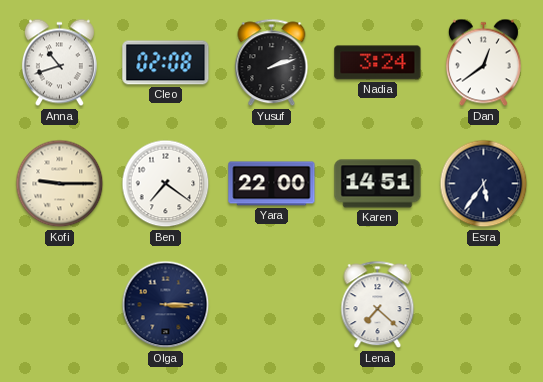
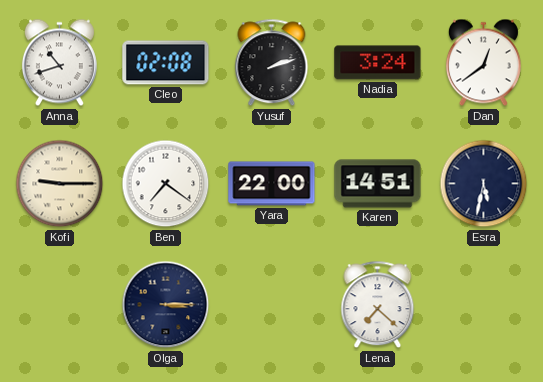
Esra: 5:36 -> 5:32
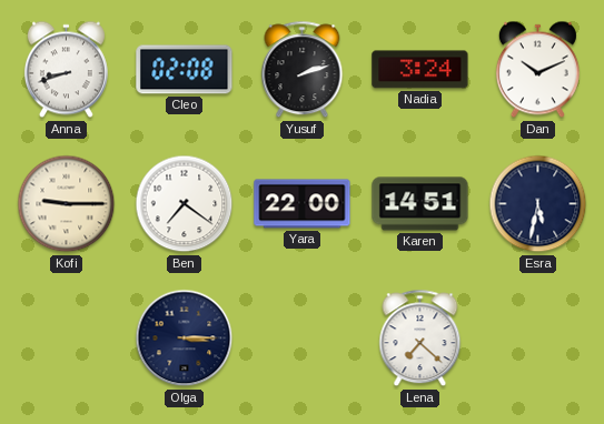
Anna: 10:42 -> 8:42
Dan: 12:39 -> 10:11
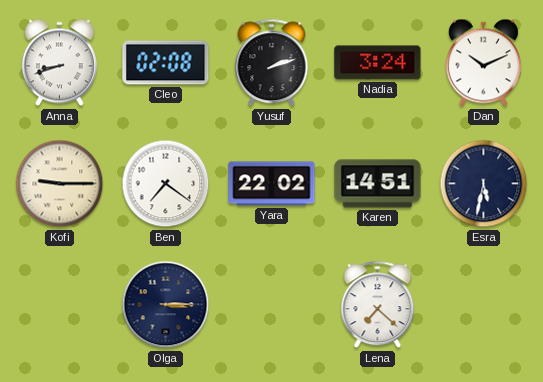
Yara: 22:00 -> 22:02
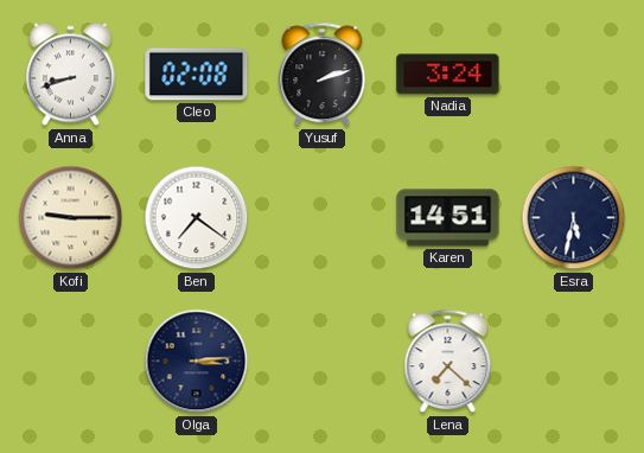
Dan: 10:11 -> none
Yara: 22:02 -> none
Olga: 3:15 -> 3:14
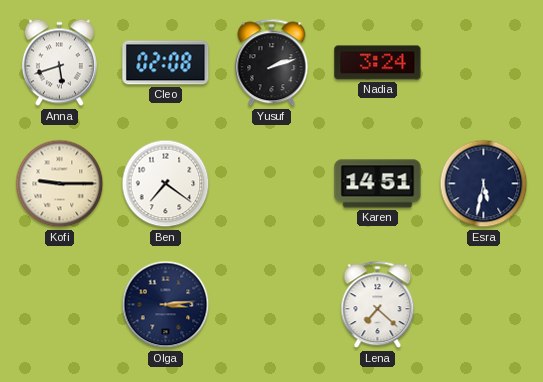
Anna: 8:42 -> 5:42
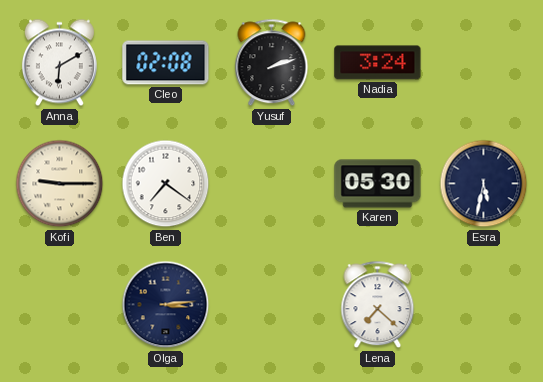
Anna: 5:42 -> 6:10
Karen: 14:51 -> 05:30
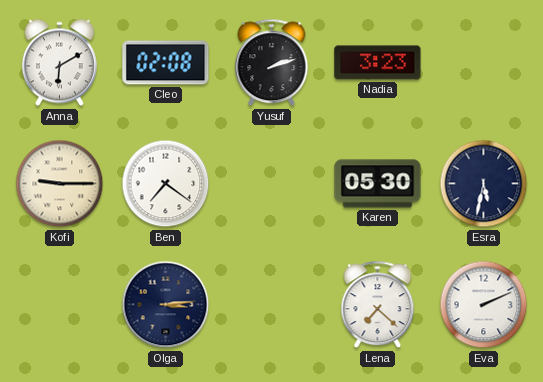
Nadia: 3:24 -> 3:23
Eva: none -> 2:11
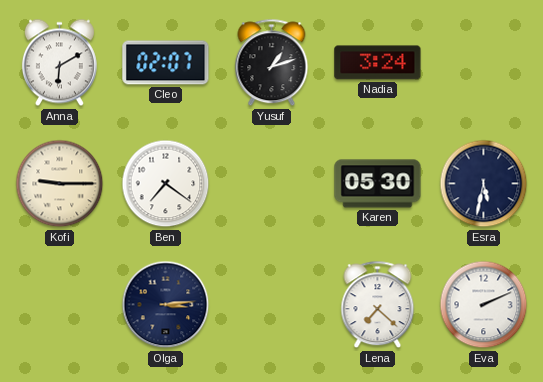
Cleo: 02:08 -> 02:07
Yusuf: 2:12 -> 1:12
Nadia: 3:23 -> 3:24
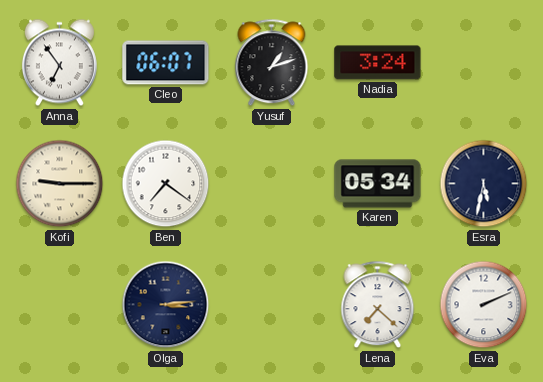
Anna: 6:10 -> 6:54
Cleo: 02:07 -> 06:07
Karen: 05:30 -> 05:34
